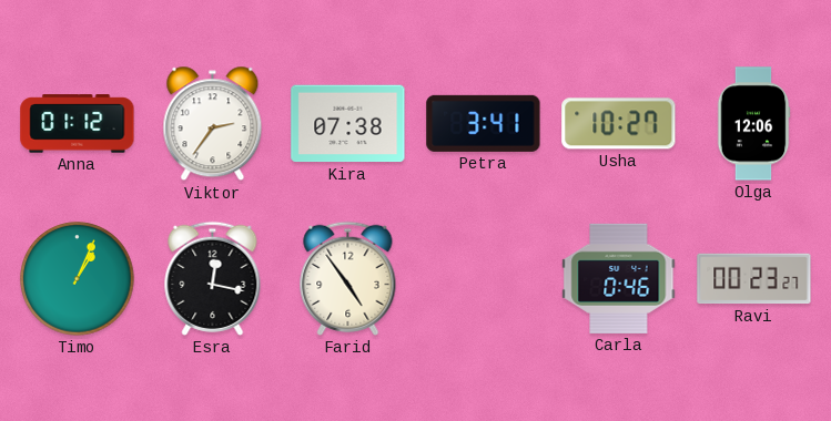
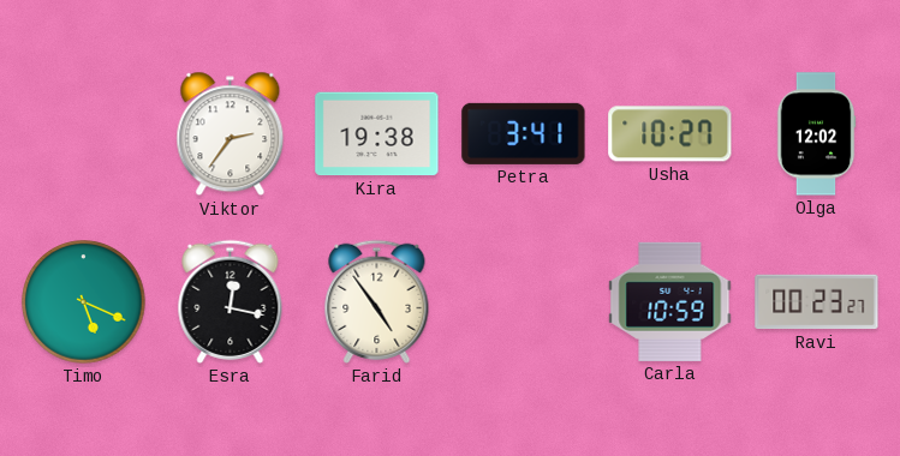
Anna: 01:12 -> none
Kira: 07:38 -> 19:38
Olga: 12:06 -> 12:02
Timo: 1:04 -> 5:19
Carla: 0:46 -> 10:59
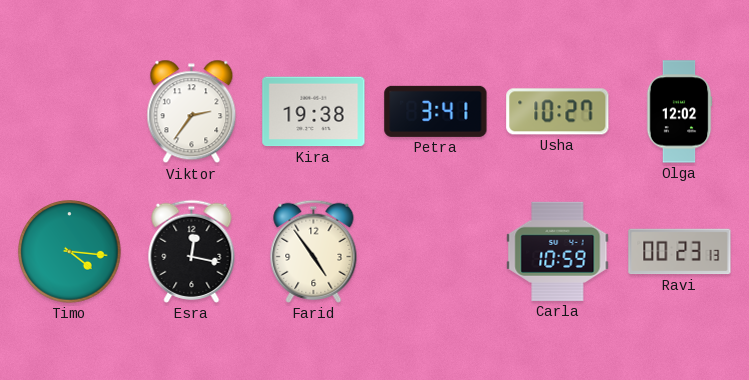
Timo: 5:19 -> 4:16
Ravi: 00:23:27 -> 00:23:13
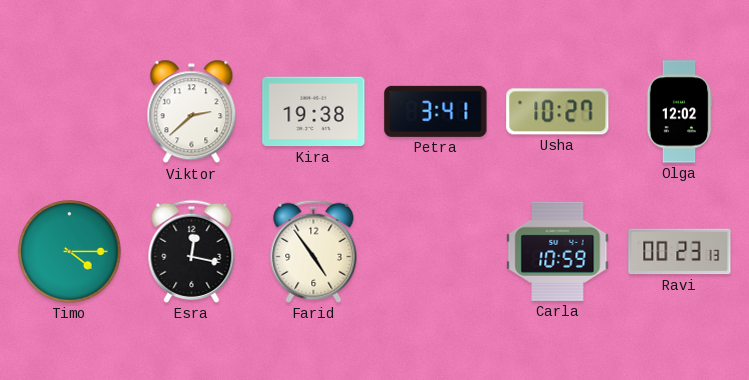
Viktor: 2:36 -> 2:38
Timo: 4:16 -> 4:15
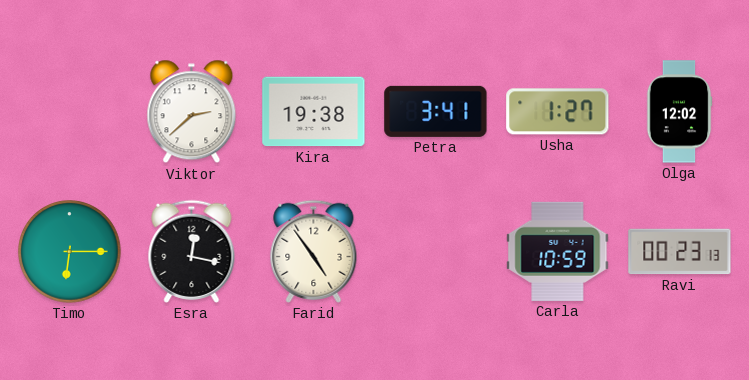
Usha: 10:27 -> 1:27
Timo: 4:15 -> 6:15
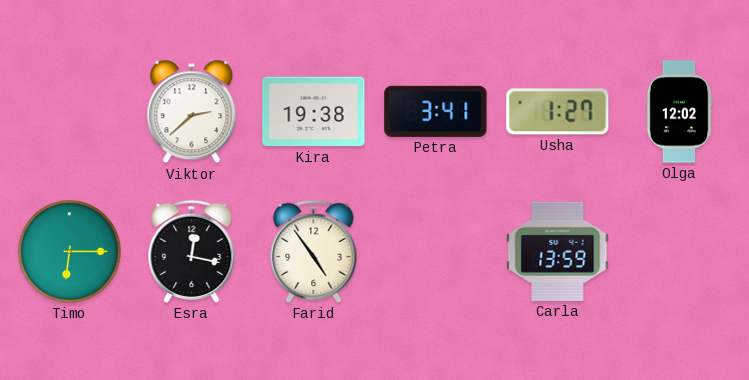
Carla: 10:59 -> 13:59
Ravi: 00:23 -> none
